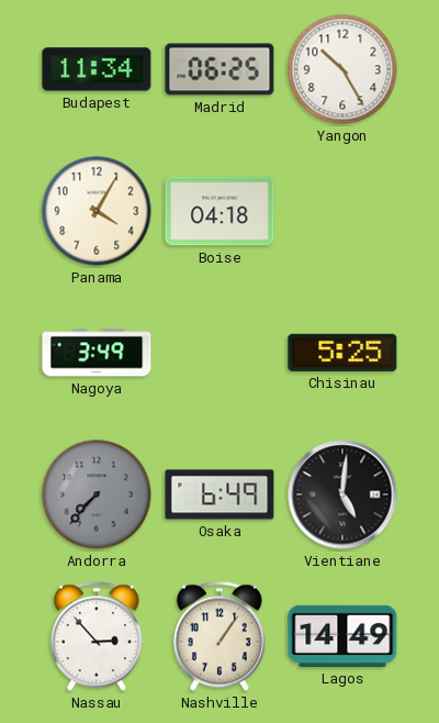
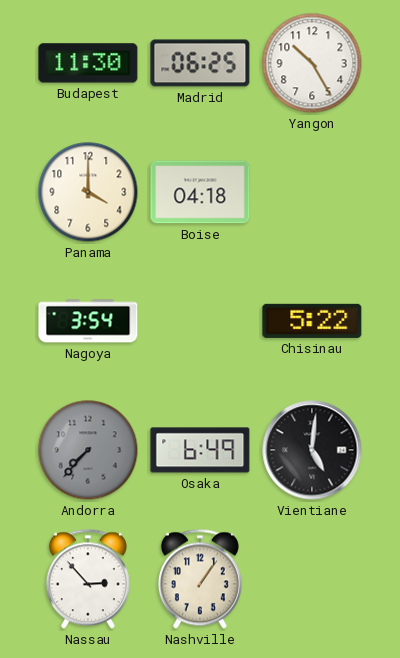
Budapest: 11:34 -> 11:30
Panama: 4:05 -> 4:00
Nagoya: 3:49 -> 3:54
Chisinau: 5:25 -> 5:22
Lagos: 14:49 -> none
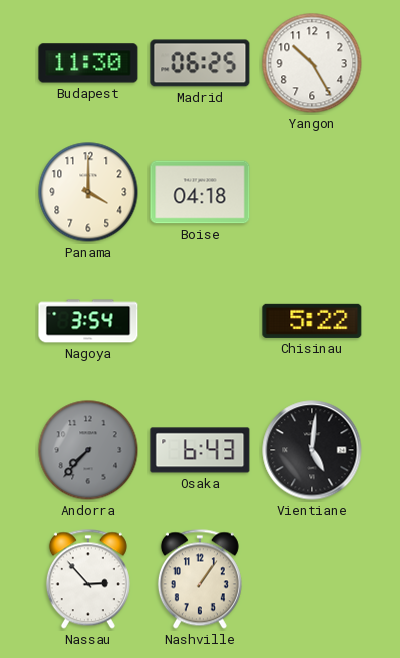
Osaka: 6:49 -> 6:43
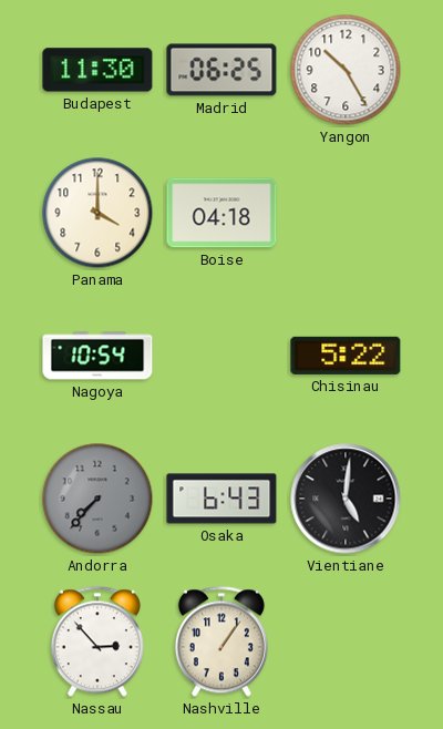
Nagoya: 3:54 -> 10:54
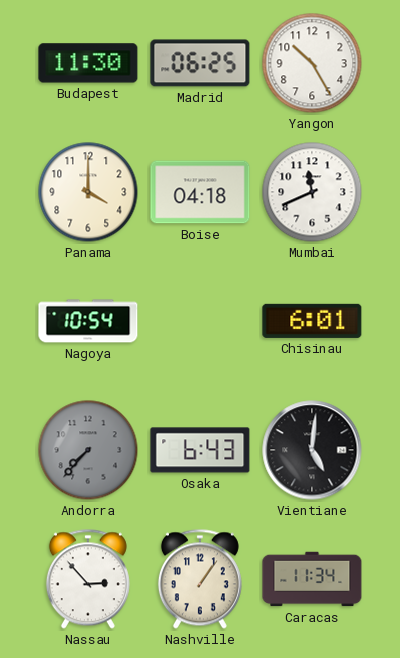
Mumbai: none -> 11:41
Chisinau: 5:22 -> 6:01
Caracas: none -> 11:34
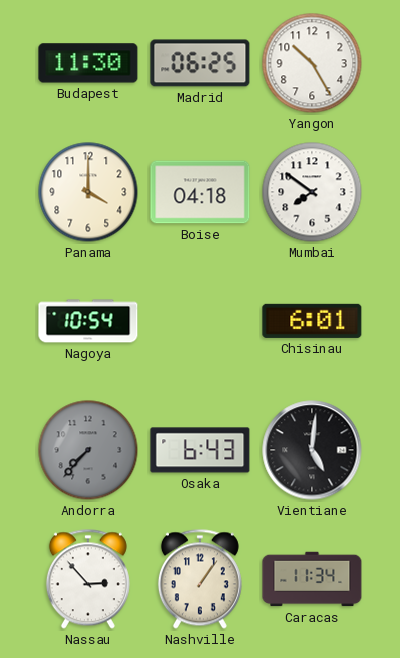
Mumbai: 11:41 -> 7:51
